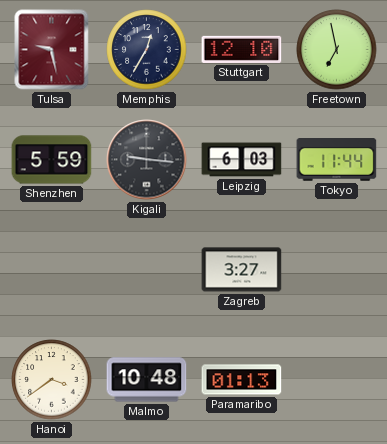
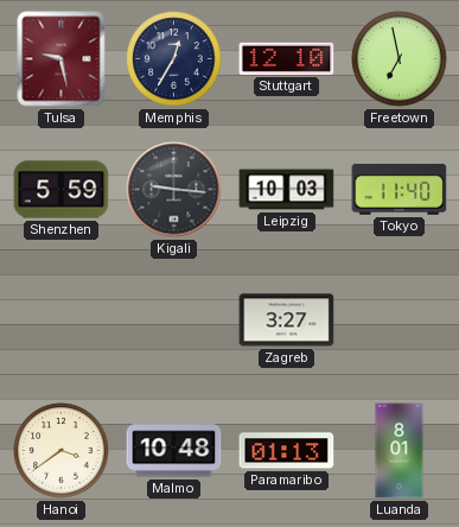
Leipzig: 6:03 -> 10:03
Tokyo: 11:44 -> 11:40
Luanda: none -> 8:01
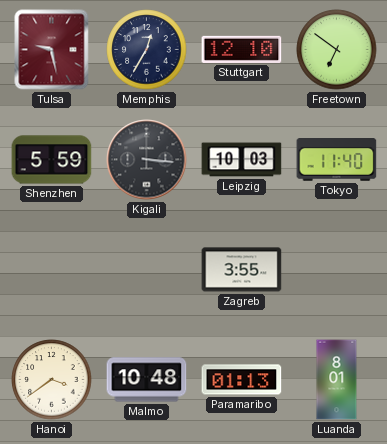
Freetown: 6:58 -> 6:51
Kigali: 9:16 -> 3:16
Zagreb: 3:27 -> 3:55
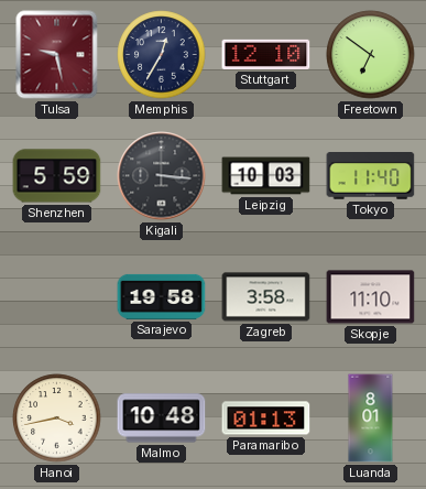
Sarajevo: none -> 19:58
Zagreb: 3:55 -> 3:58
Skopje: none -> 11:10
Hanoi: 3:39 -> 3:43
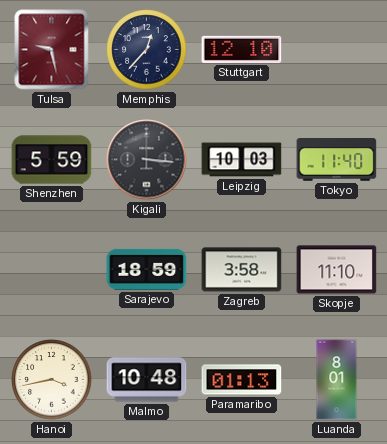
Memphis: 12:35 -> 12:37
Freetown: 6:51 -> none
Sarajevo: 19:58 -> 18:59
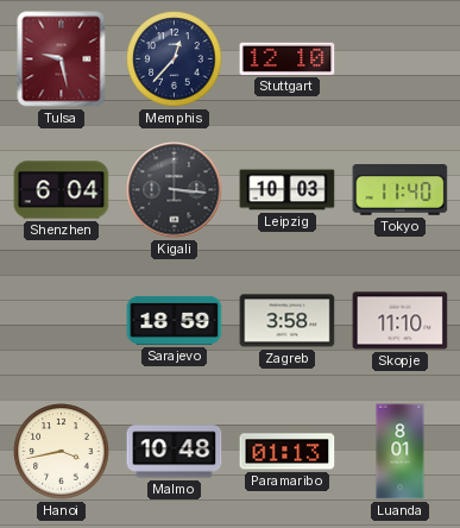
Shenzhen: 5:59 -> 6:04
